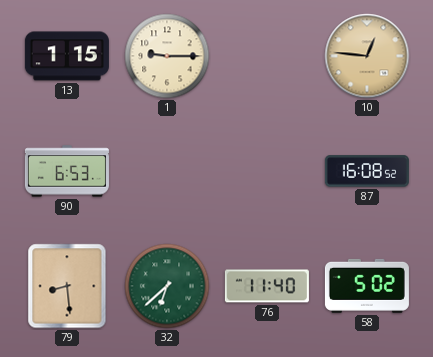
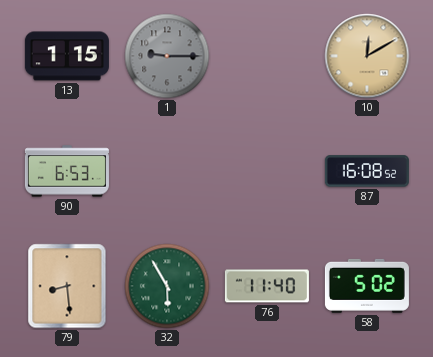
1 dial: cream -> grey
10: 12:46 -> 12:10
32: 6:38 -> 5:55
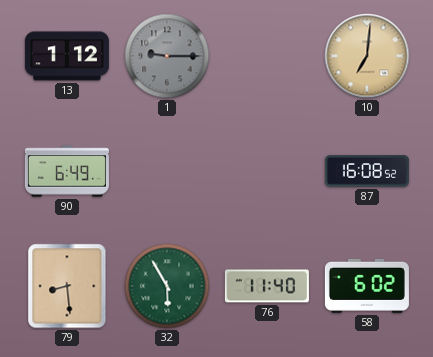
13: 1:15 -> 1:12
10: 12:10 -> 7:01
90: 6:53 -> 6:49
58: 5:02 -> 6:02
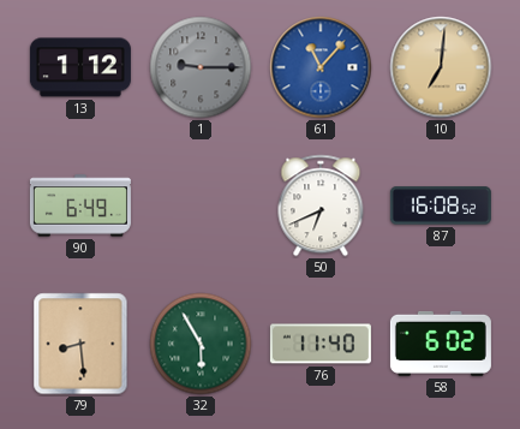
61: none -> 11:07
50: none -> 6:41
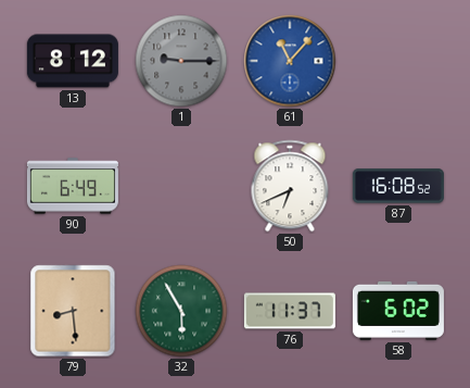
13: 1:12 -> 8:12
10: 7:01 -> none
76: 11:40 -> 11:37
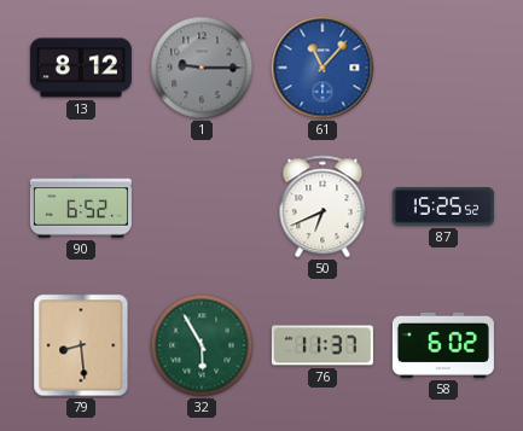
90: 6:49 -> 6:52
87: 16:08 -> 15:25
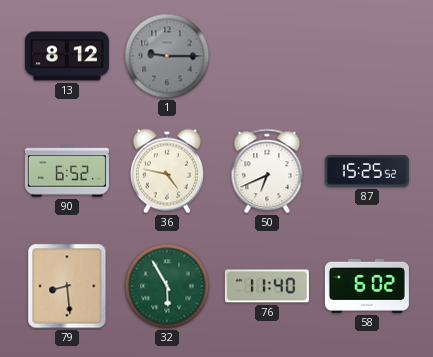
61: 11:07 -> none
36: none -> 4:47
76: 11:37 -> 11:40
